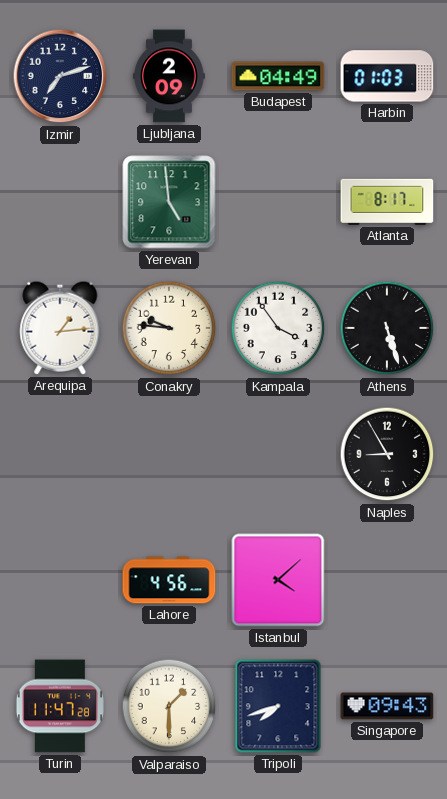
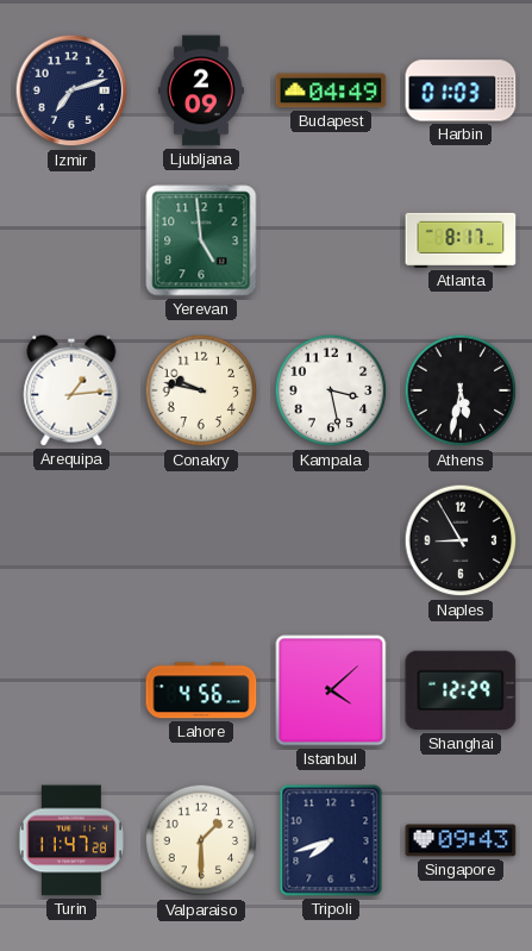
Conakry: 9:46 -> 9:47
Kampala: 3:54 -> 3:28
Athens: 5:27 -> 5:32
Shanghai: none -> 12:29
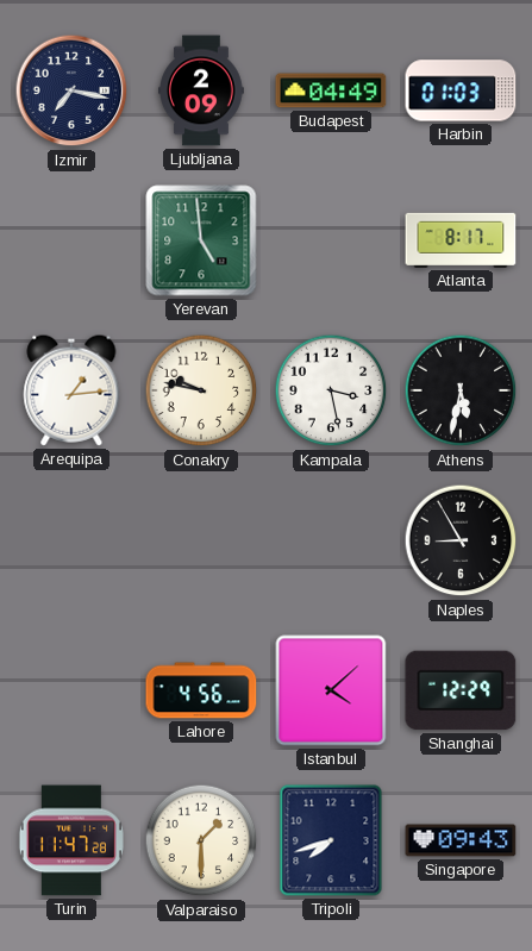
Izmir: 7:12 -> 7:17
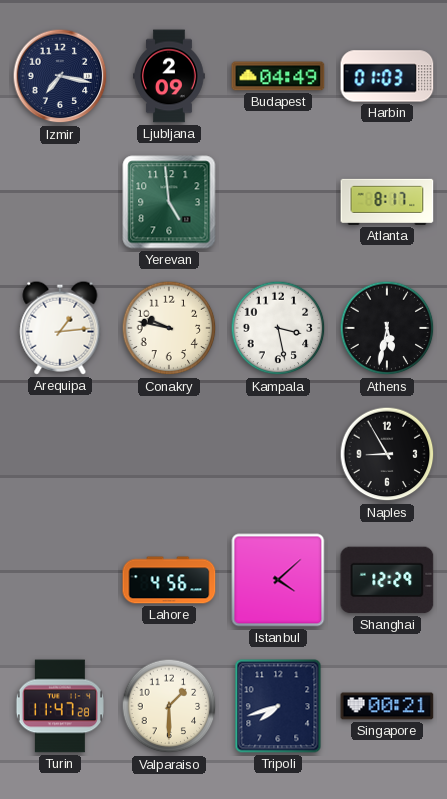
Singapore: 09:43 -> 00:21
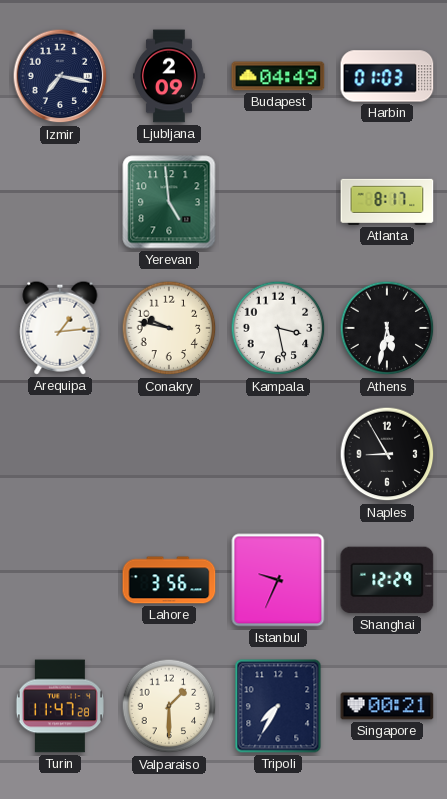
Lahore: 4:56 -> 3:56
Istanbul: 4:08 -> 9:34
Tripoli: 7:42 -> 7:35
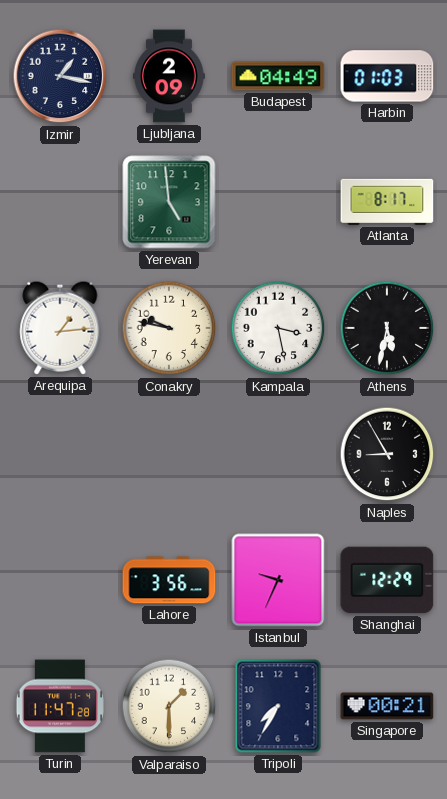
Izmir: 7:17 -> 1:17
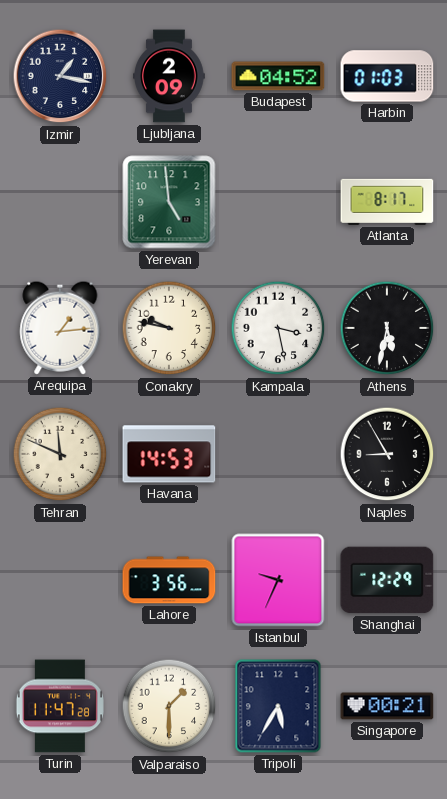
Budapest: 04:49 -> 04:52
Tehran: none -> 11:49
Havana: none -> 14:53
Tripoli: 7:35 -> 5:35
